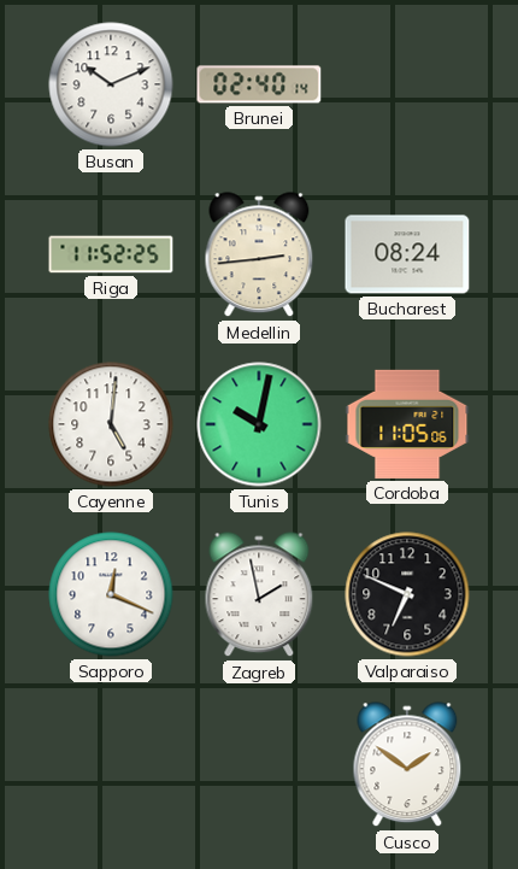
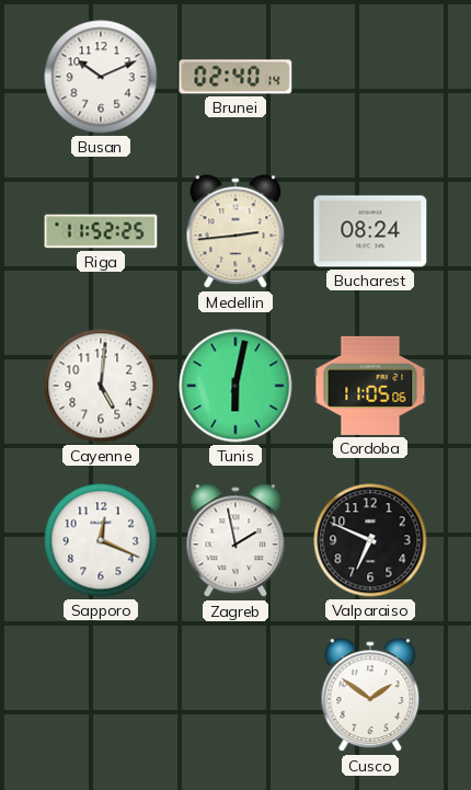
Tunis: 10:02 -> 6:02
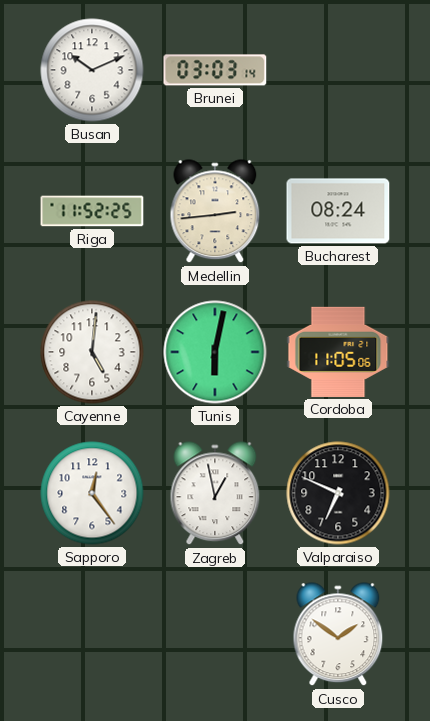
Brunei: 02:40 -> 03:03
Sapporo: 12:19 -> 12:24
Zagreb: 1:58 -> 12:58
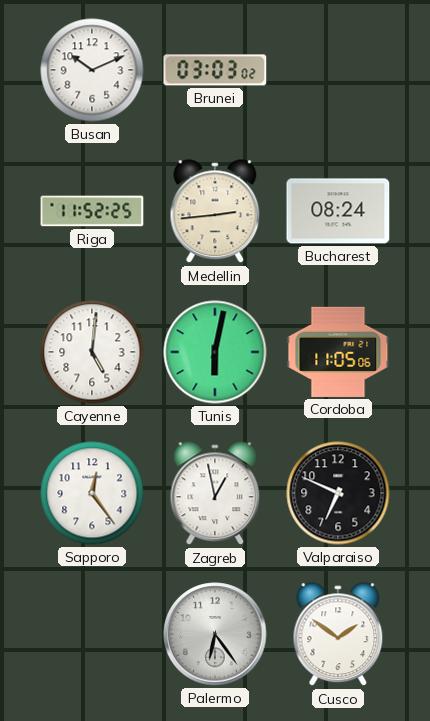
Brunei: 03:03:14 -> 03:03:02
Palermo: none -> 6:24
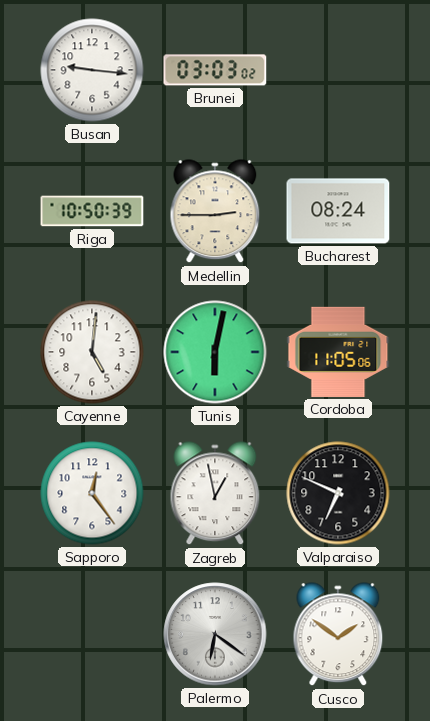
Busan: 10:11 -> 9:16
Riga: 11:52 -> 10:50
Medellin: 2:44 -> 2:45
Palermo: 6:24 -> 6:21
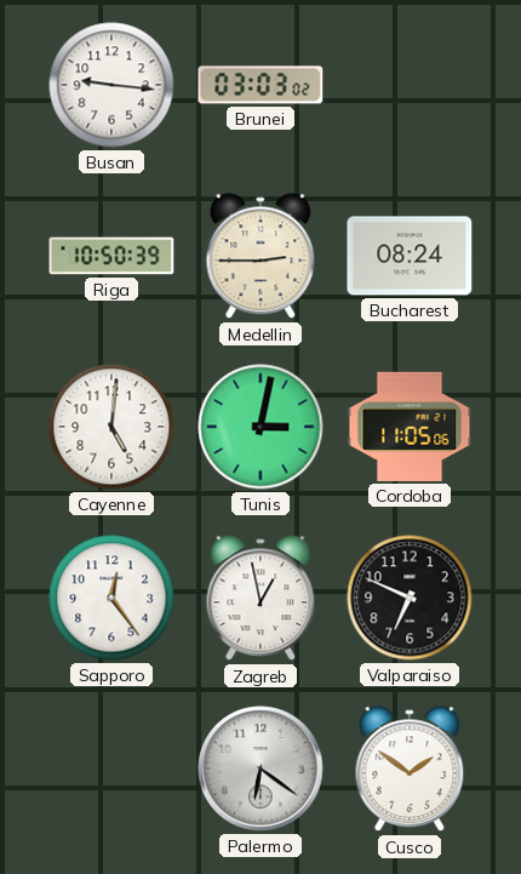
Tunis: 6:02 -> 3:02
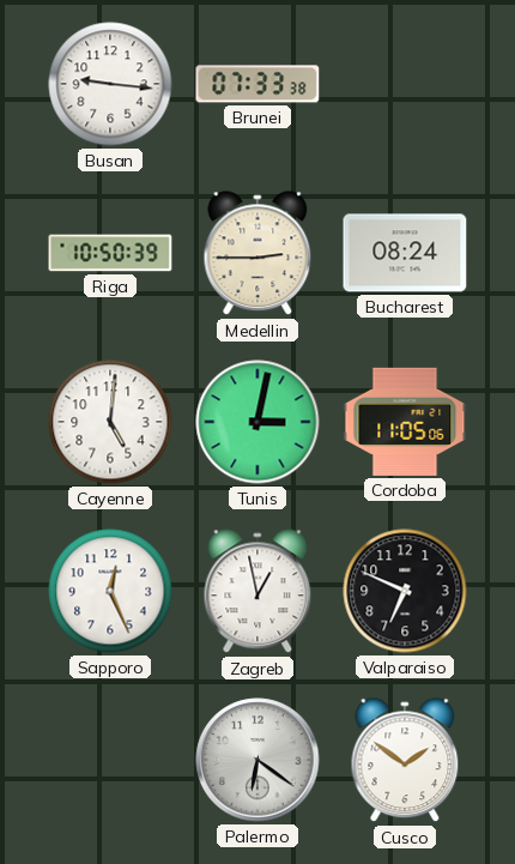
Brunei: 03:03 -> 07:33
Sapporo: 12:24 -> 12:26
